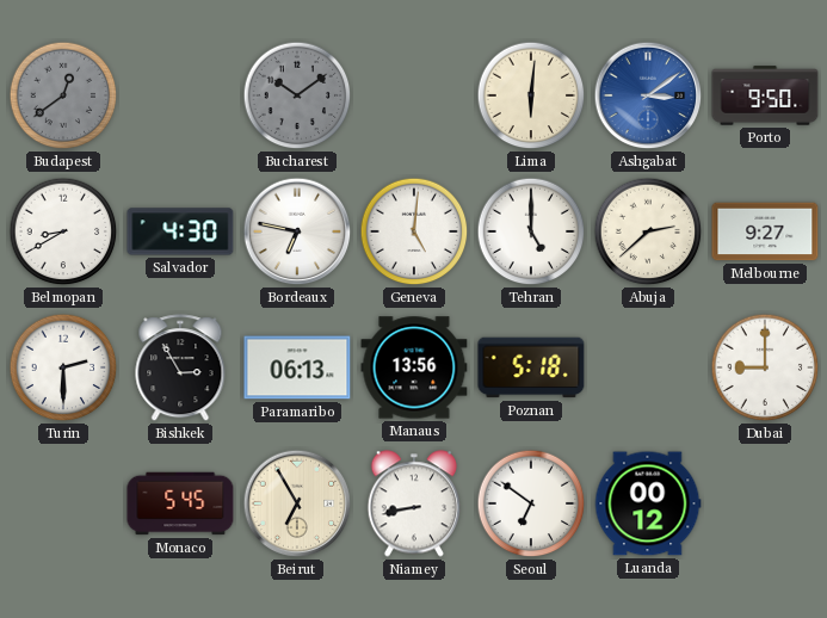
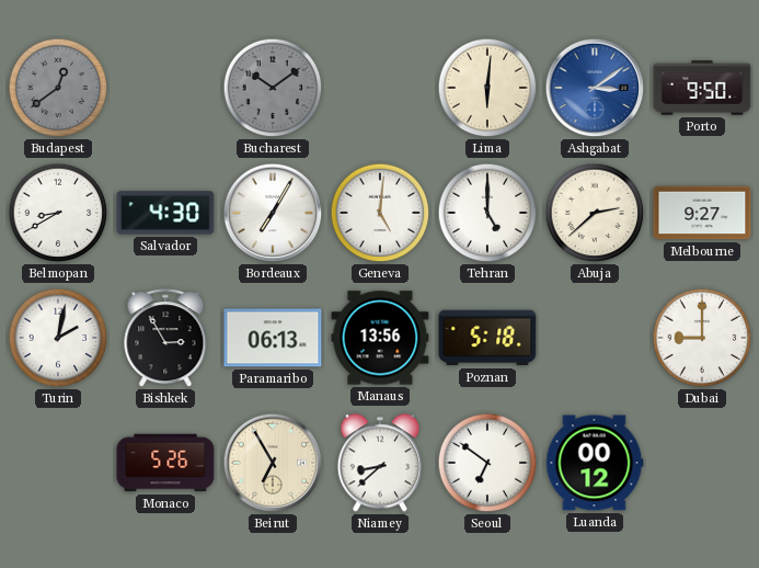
Bordeaux: 6:47 -> 7:05
Turin: 2:30 -> 2:02
Monaco: 5:45 -> 5:26
Niamey: 8:43 -> 8:38
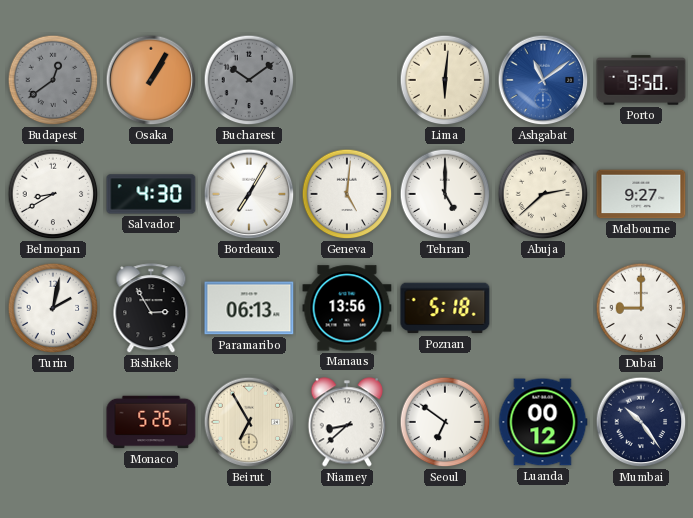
Osaka: none -> 1:05
Ashgabat: 3:09 -> 11:09
Mumbai: none -> 10:24
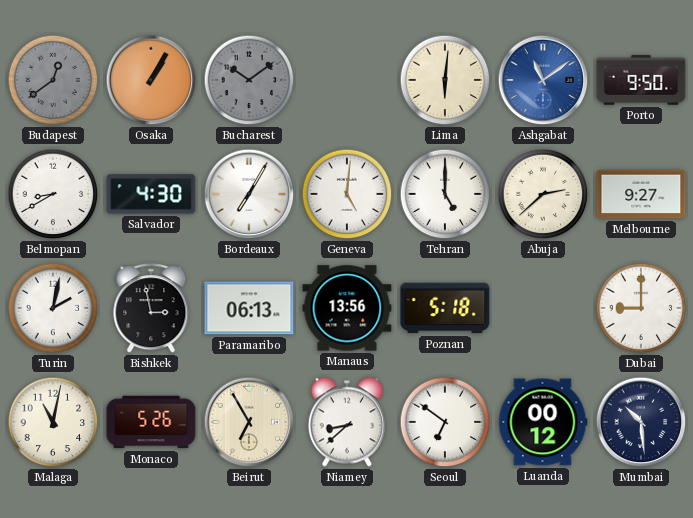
Bishkek: 2:55 -> 2:58
Malaga: none -> 11:02
Mumbai: 10:24 -> 10:29
